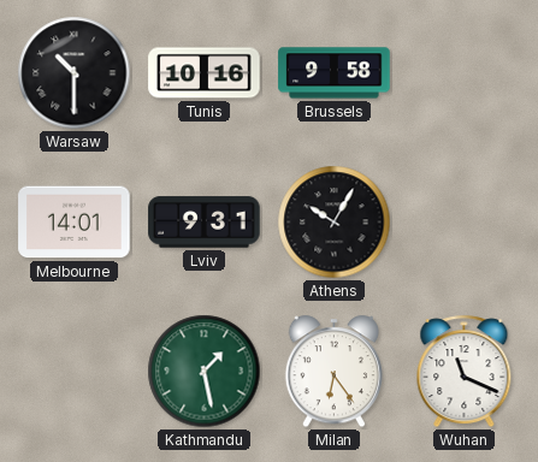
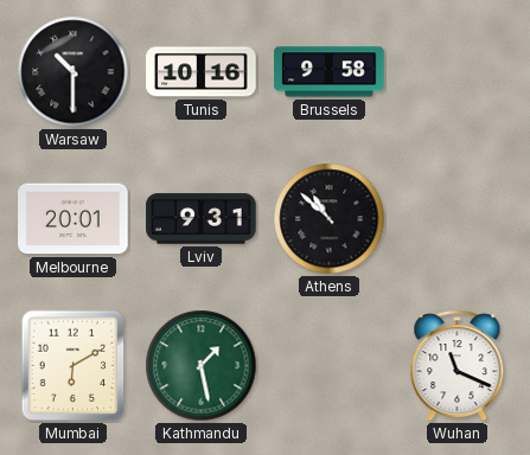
Melbourne: 14:01 -> 20:01
Athens: 10:05 -> 10:52
Mumbai: none -> 6:10
Milan: 6:24 -> none
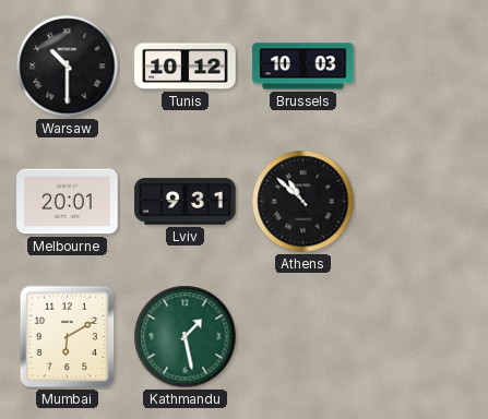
Tunis: 10:16 -> 10:12
Brussels: 9:58 -> 10:03
Wuhan: 11:19 -> none
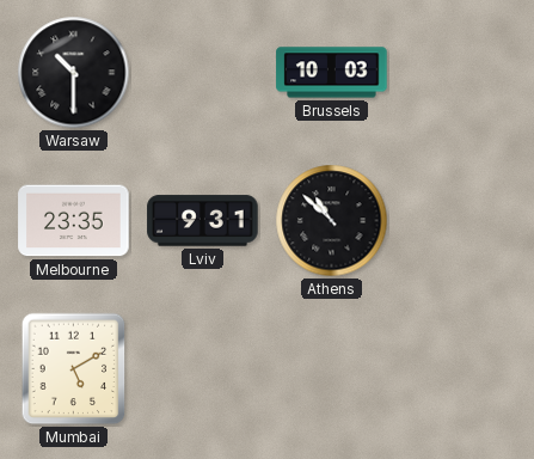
Tunis: 10:12 -> none
Melbourne: 20:01 -> 23:35
Mumbai: 6:10 -> 5:10
Kathmandu: 1:28 -> none
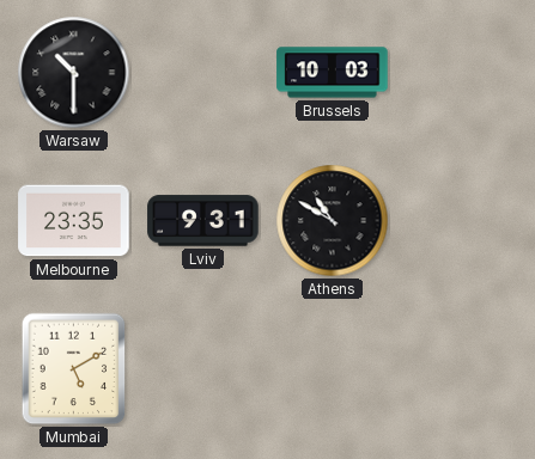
Athens: 10:52 -> 10:50
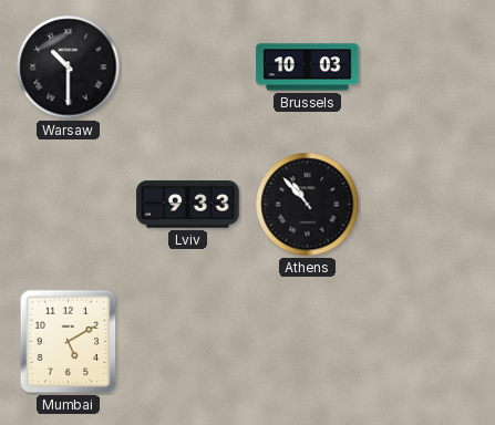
Melbourne: 23:35 -> none
Lviv: 9:31 -> 9:33
Athens: 10:50 -> 10:53
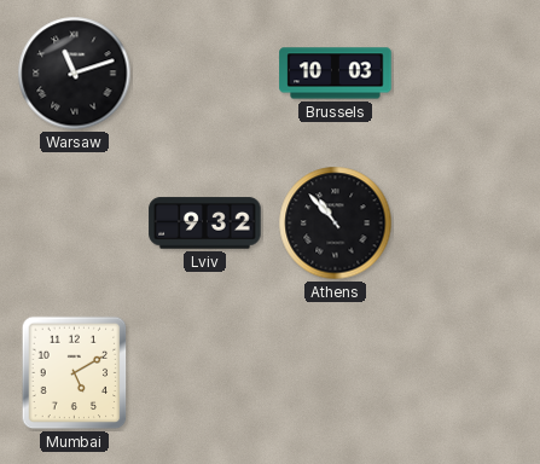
Warsaw: 10:30 -> 11:12
Lviv: 9:33 -> 9:32
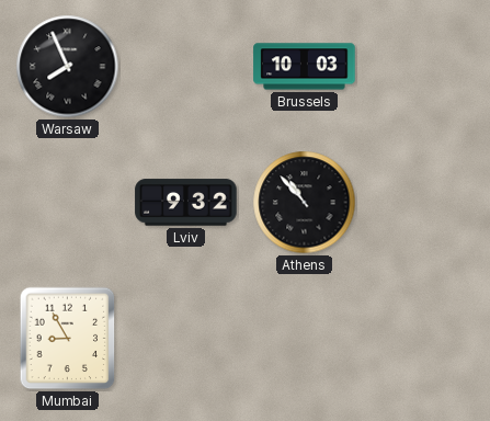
Warsaw: 11:12 -> 7:56
Mumbai: 5:10 -> 8:55
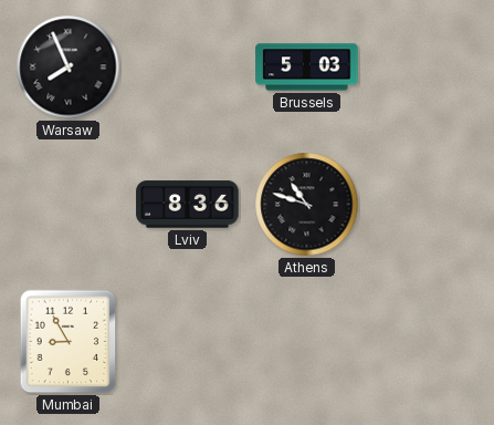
Brussels: 10:03 -> 5:03
Lviv: 9:32 -> 8:36
Athens: 10:53 -> 10:48
